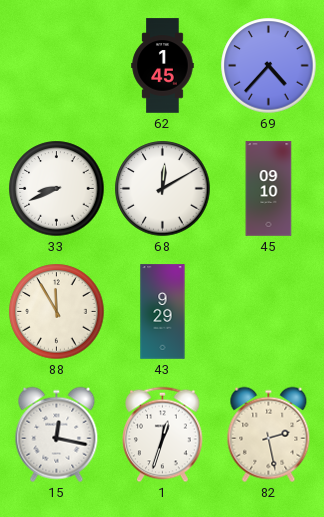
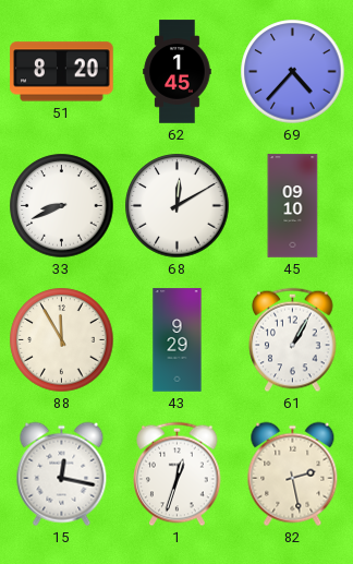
51: none -> 8:20
61: none -> 1:05
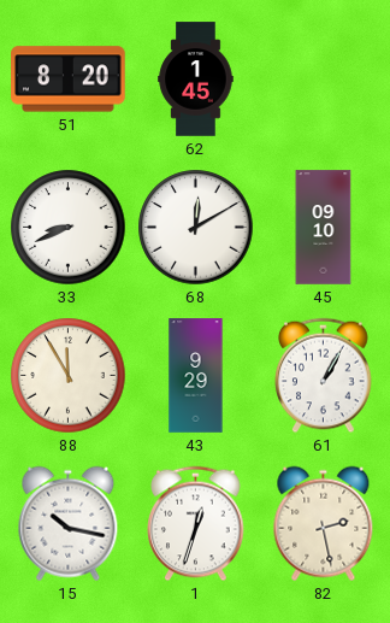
69: 4:37 -> none
15: 12:17 -> 10:17
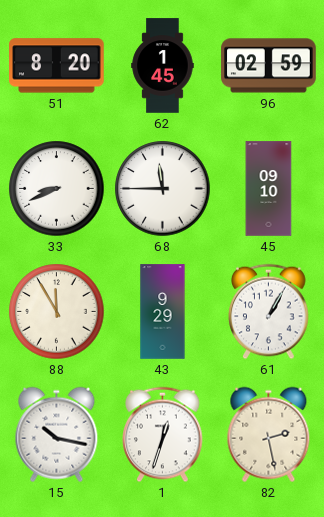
96: none -> 02:59
68: 12:10 -> 11:45
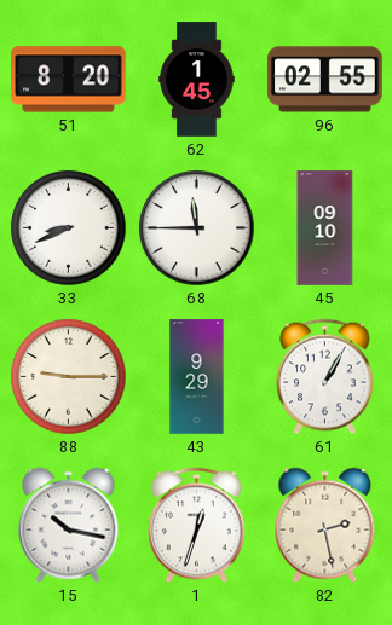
96: 02:59 -> 02:55
88: 11:55 -> 9:15
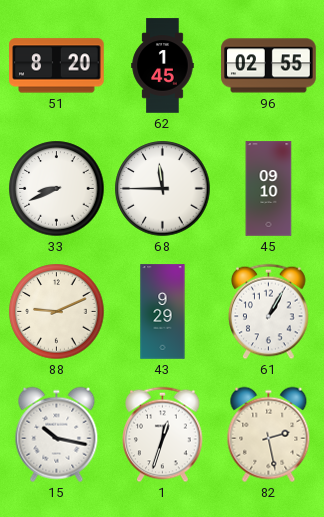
88: 9:15 -> 9:11
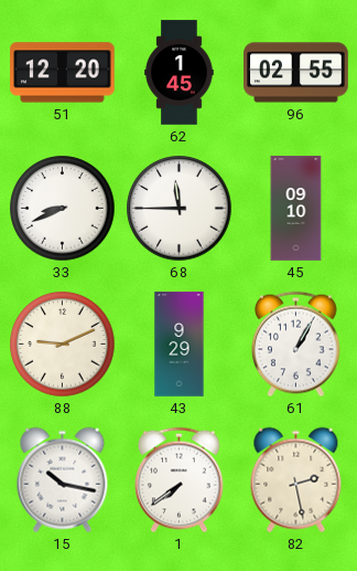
51: 8:20 -> 12:20
1: 12:33 -> 7:39
